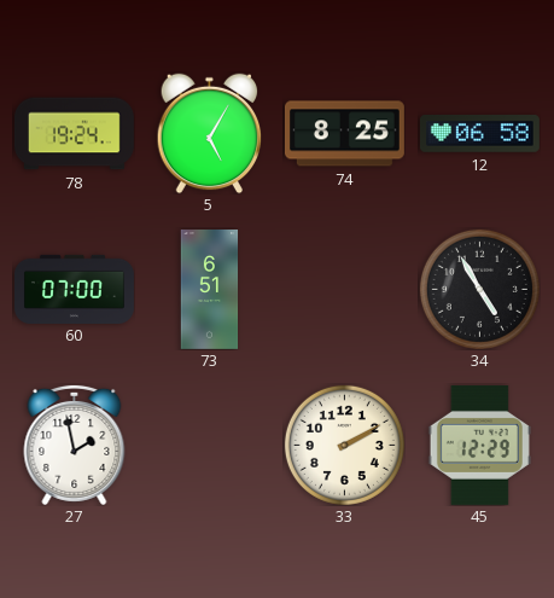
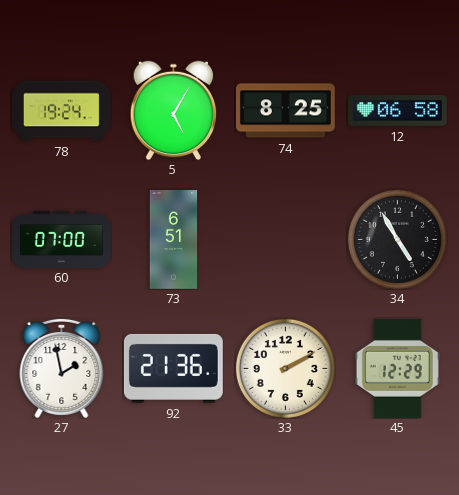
92: none -> 21:36
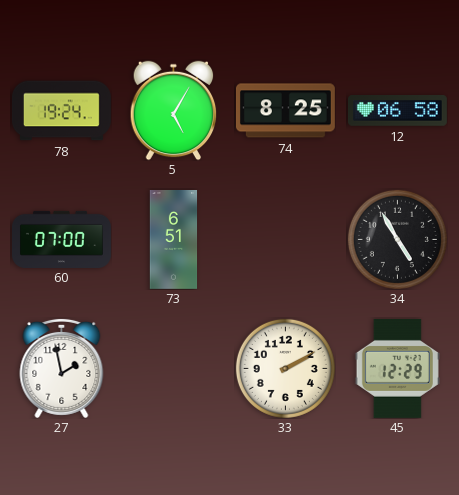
92: 21:36 -> none
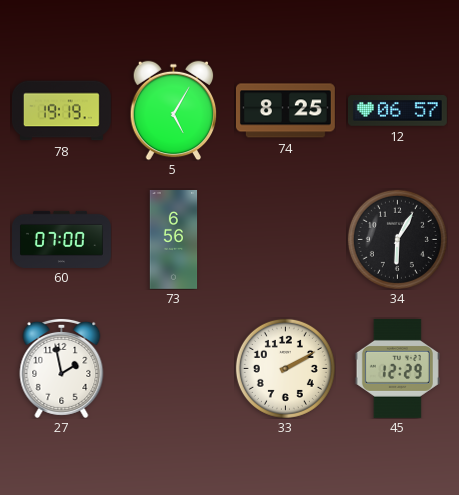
78: 19:24 -> 19:19
12: 06:58 -> 06:57
73: 6:51 -> 6:56
34: 4:55 -> 6:05
